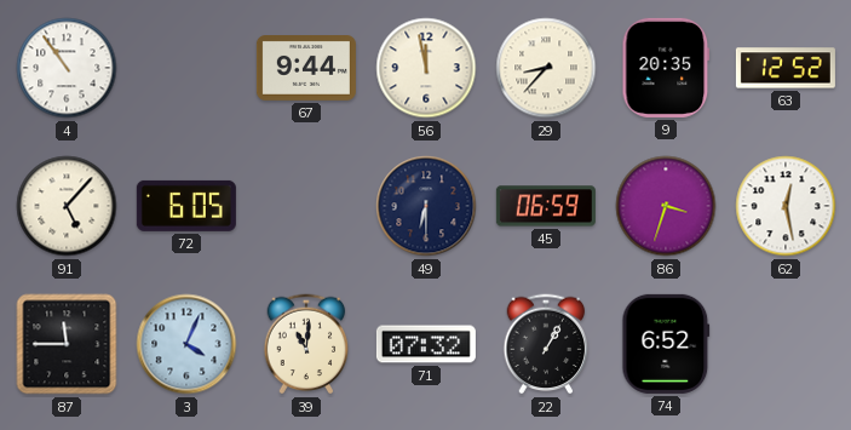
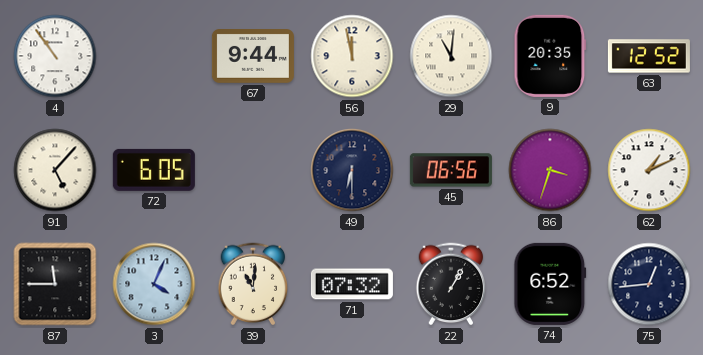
29: 8:37 -> 11:01
45: 06:59 -> 06:56
62: 12:28 -> 1:11
75: none -> 12:44
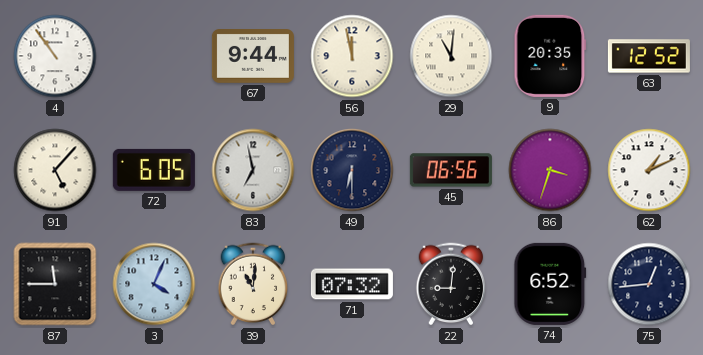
83: none -> 6:58
22: 1:05 -> 9:01
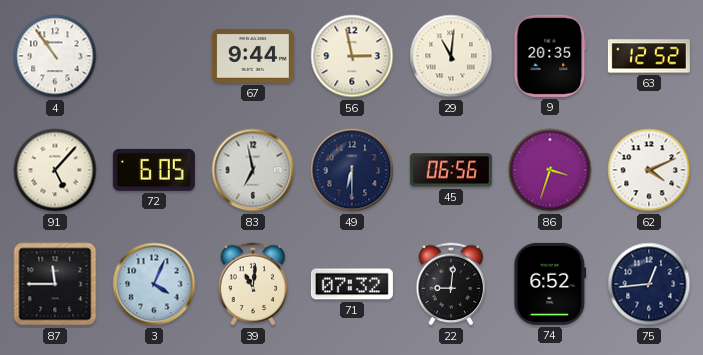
56: 11:58 -> 2:58
62: 1:11 -> 4:11
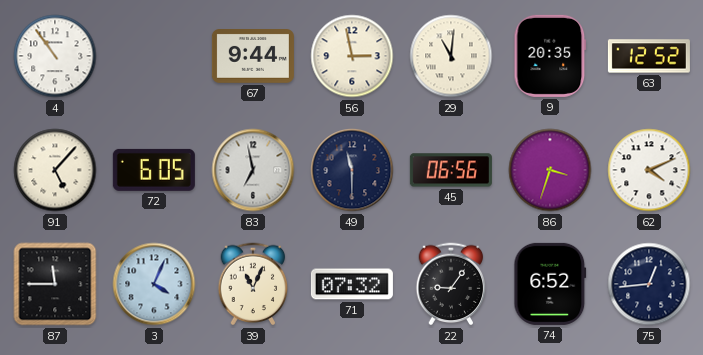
49: 6:30 -> 11:30
39: 11:01 -> 11:04
22: 9:01 -> 9:06
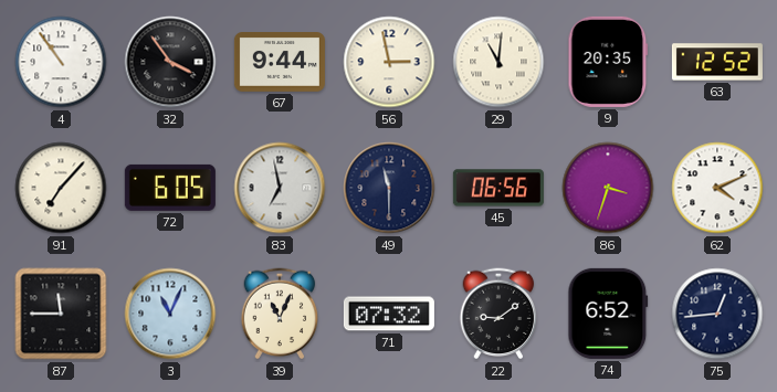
32: none -> 3:54
91: 5:07 -> 7:07
3: 4:04 -> 11:04
22: 9:06 -> 9:09
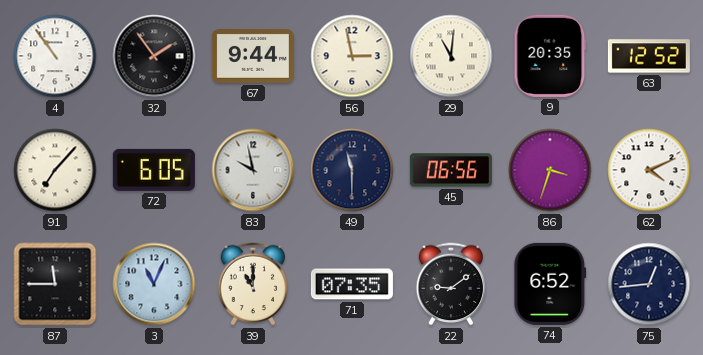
32: 3:54 -> 1:54
83: 6:58 -> 9:58
39: 11:04 -> 11:00
71: 07:32 -> 07:35
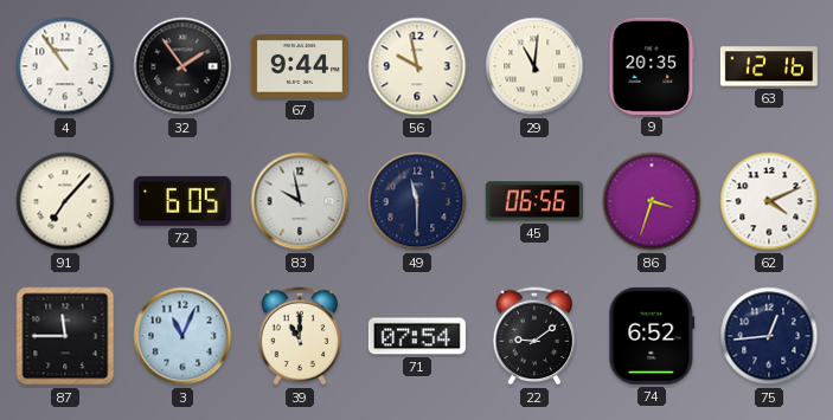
56: 2:58 -> 9:58
63: 12:52 -> 12:16
71: 07:35 -> 07:54
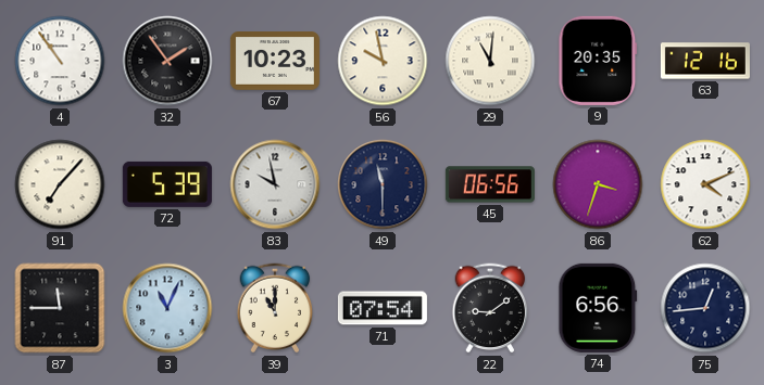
67: 9:44 -> 10:23
72: 6:05 -> 5:39
74: 6:52 -> 6:56
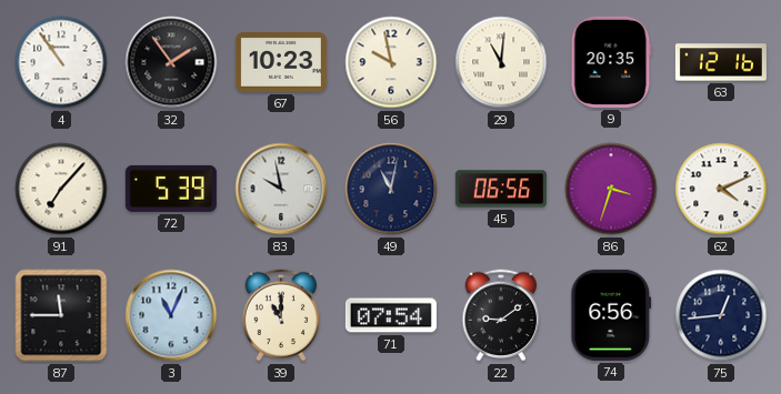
49: 11:30 -> 11:02
